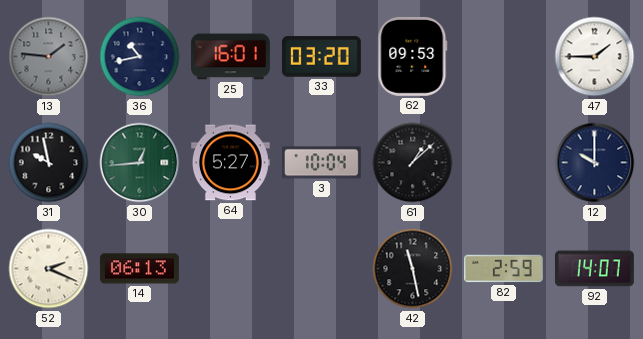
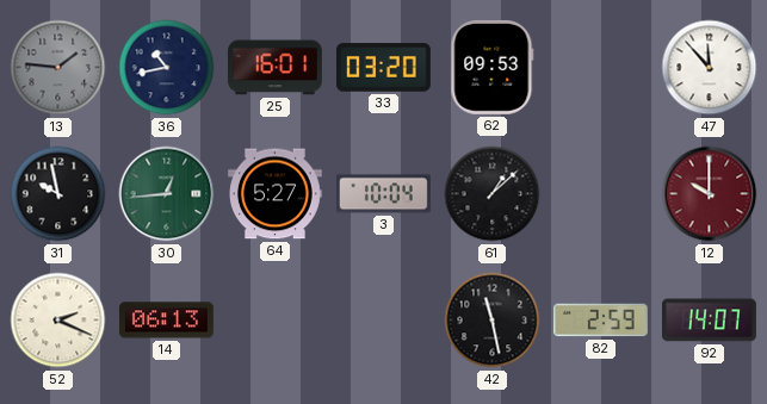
47: 1:45 -> 11:53
12 dial: navy -> burgundy
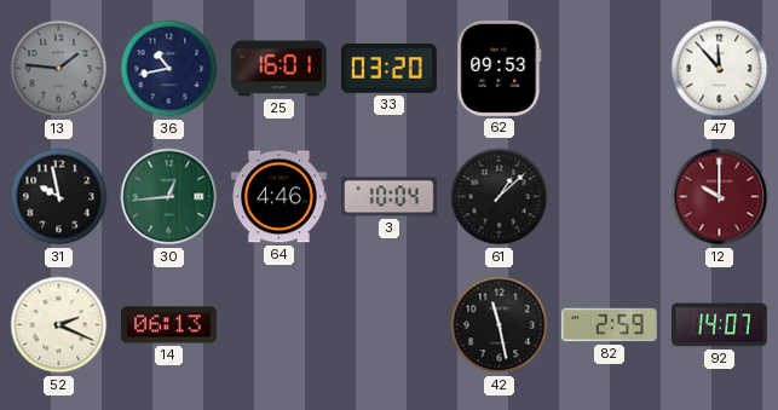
64: 5:27 -> 4:46
